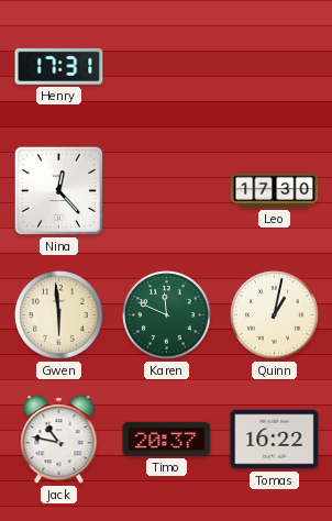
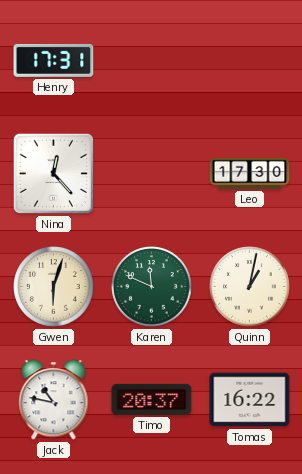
Gwen: 5:59 -> 6:03
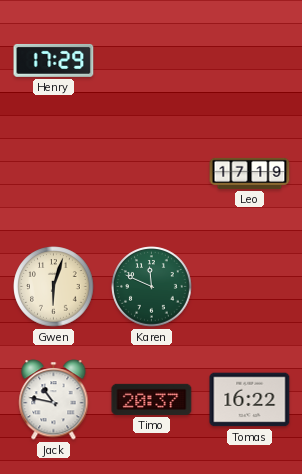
Henry: 17:31 -> 17:29
Nina: 12:23 -> none
Leo: 17:30 -> 17:19
Quinn: 1:02 -> none
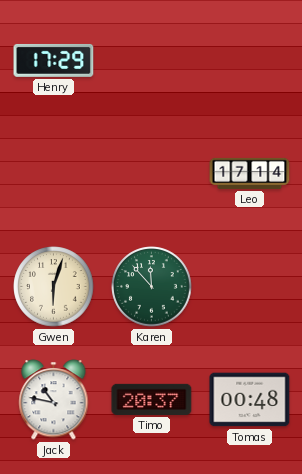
Leo: 17:19 -> 17:14
Karen: 11:49 -> 11:53
Tomas: 16:22 -> 00:48
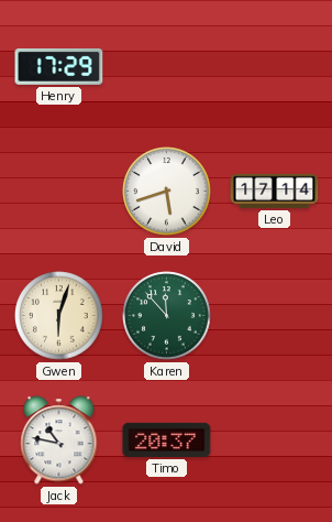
David: none -> 5:42
Tomas: 00:48 -> none
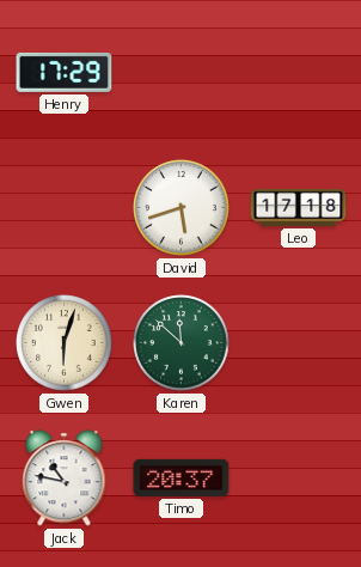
Leo: 17:14 -> 17:18
Karen: 11:53 -> 11:52
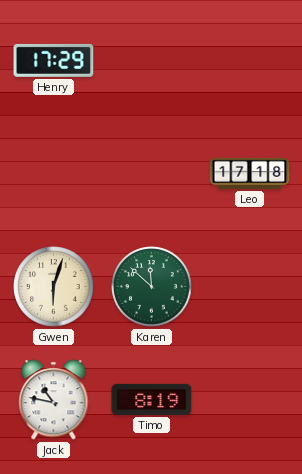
David: 5:42 -> none
Timo: 20:37 -> 8:19
